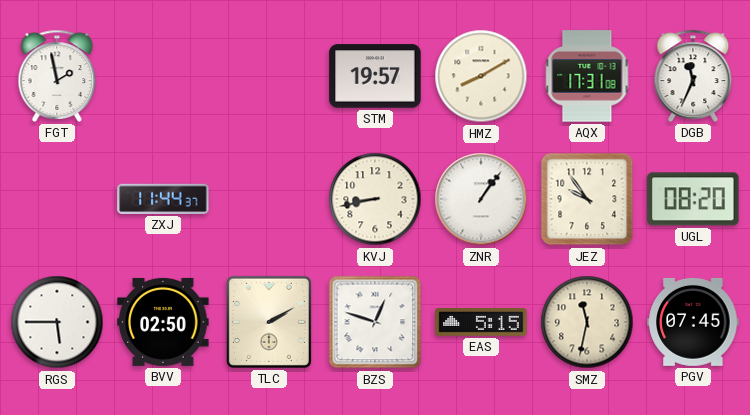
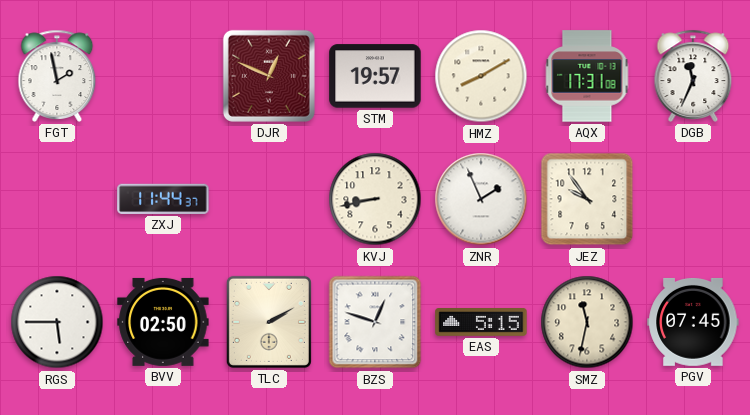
DJR: none -> 12:49
ZNR: 1:06 -> 1:56
UGL: 08:20 -> none
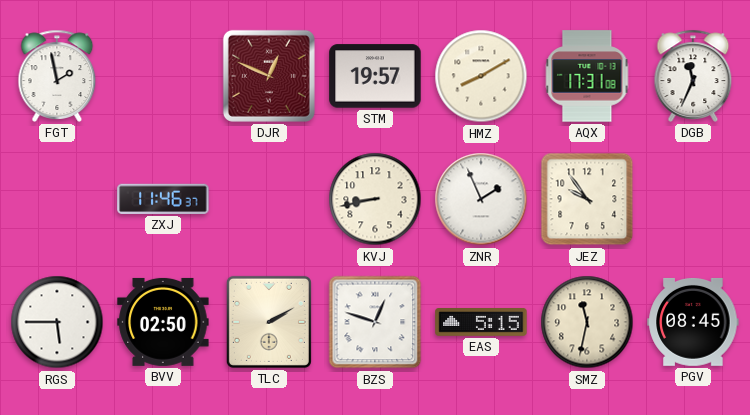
ZXJ: 11:44 -> 11:46
PGV: 07:45 -> 08:45
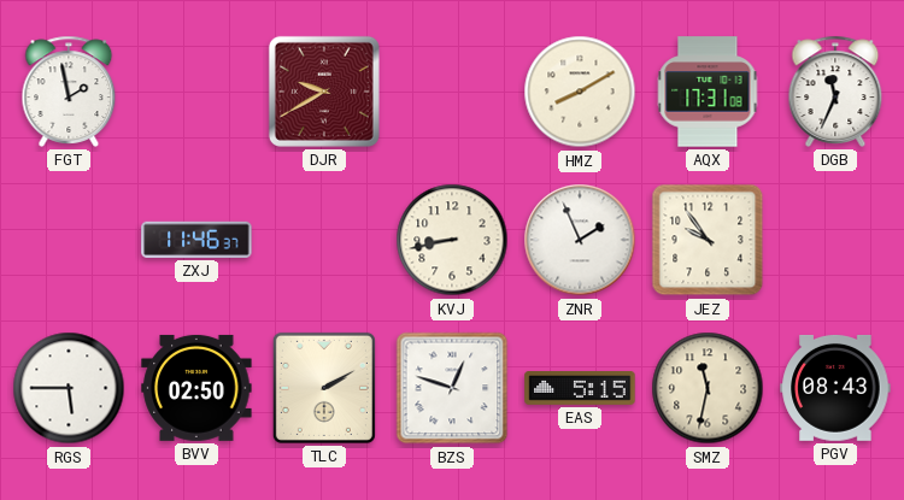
DJR: 12:49 -> 9:40
STM: 19:57 -> none
PGV: 08:45 -> 08:43
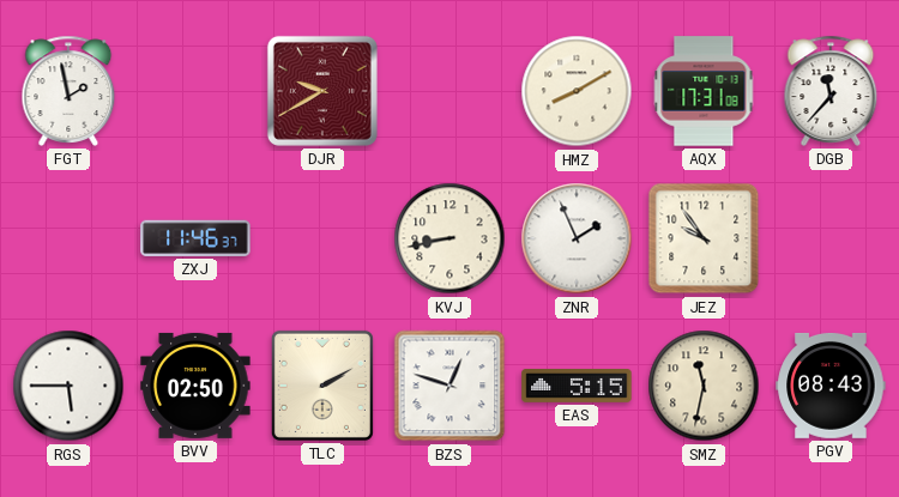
DGB: 11:34 -> 11:37
